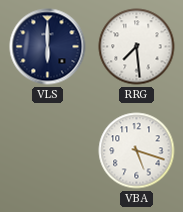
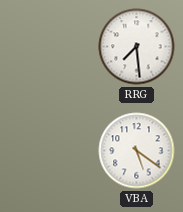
VLS: 6:00 -> none
VBA: 5:18 -> 5:21
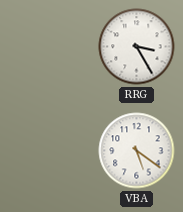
RRG: 7:29 -> 3:25
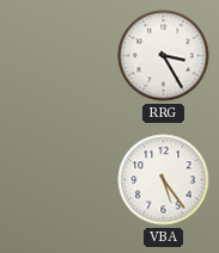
VBA: 5:21 -> 5:24
